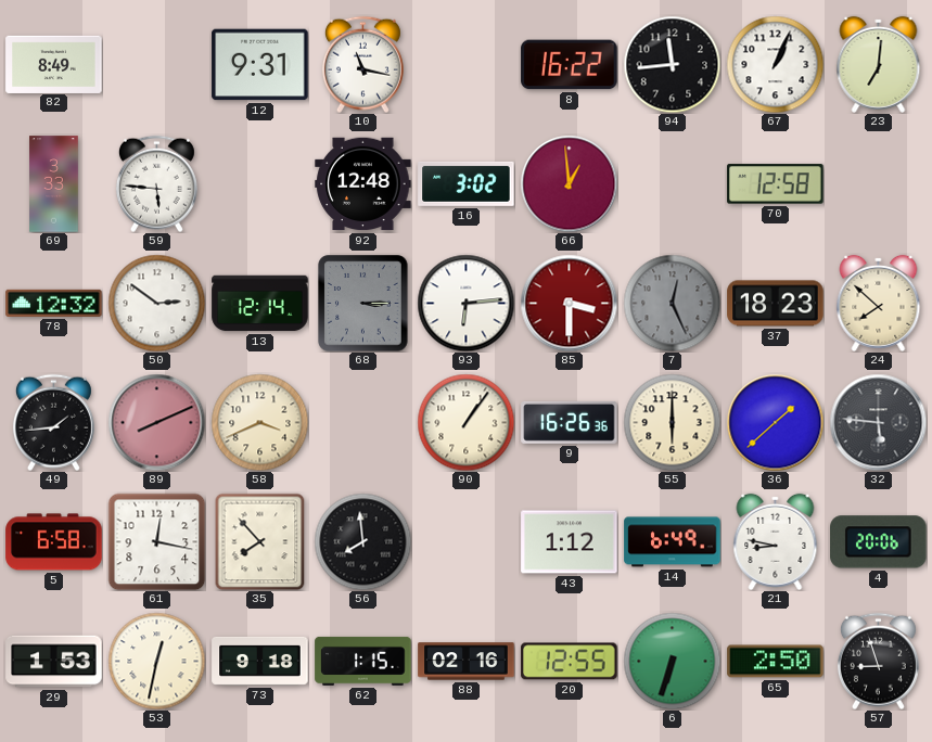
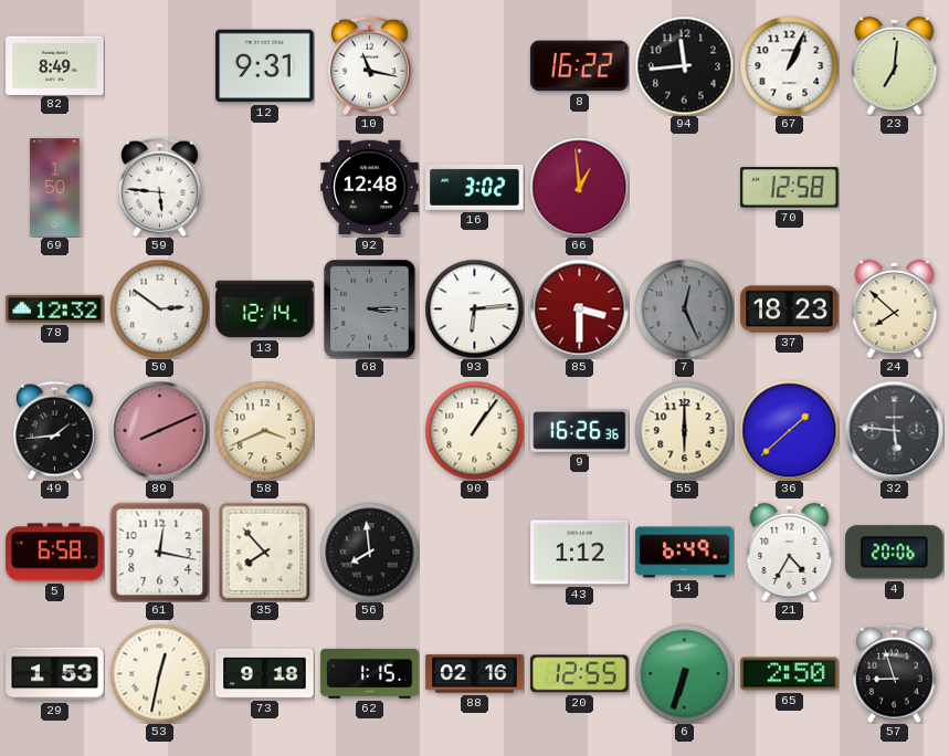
69: 3:33 -> 1:50
21: 8:47 -> 4:35
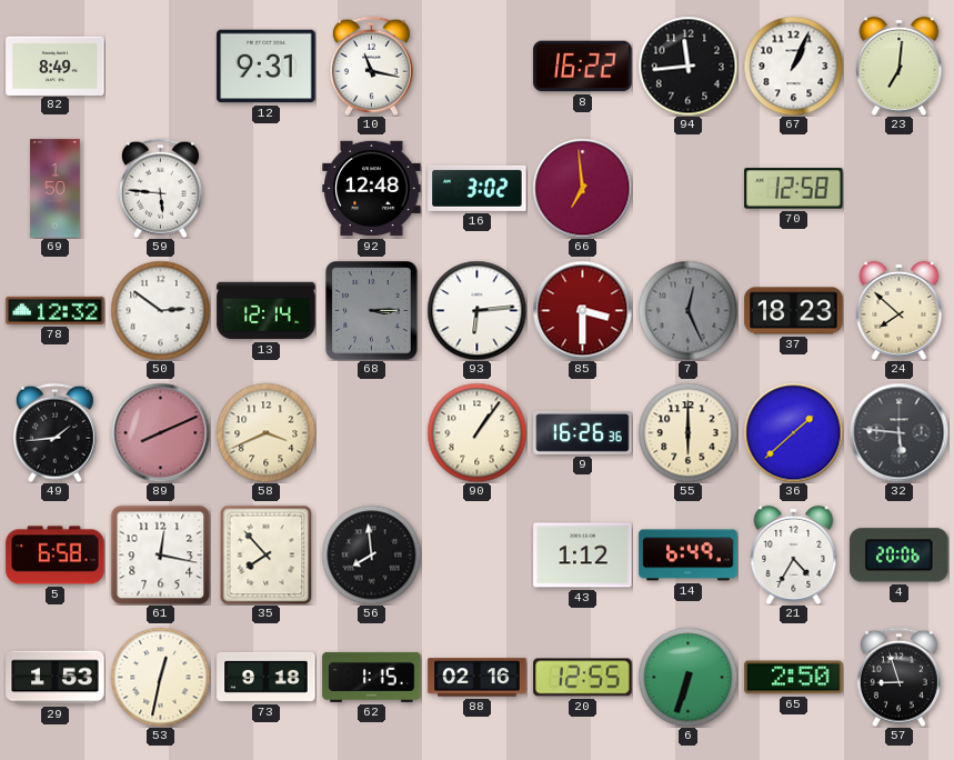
66: 12:59 -> 6:59
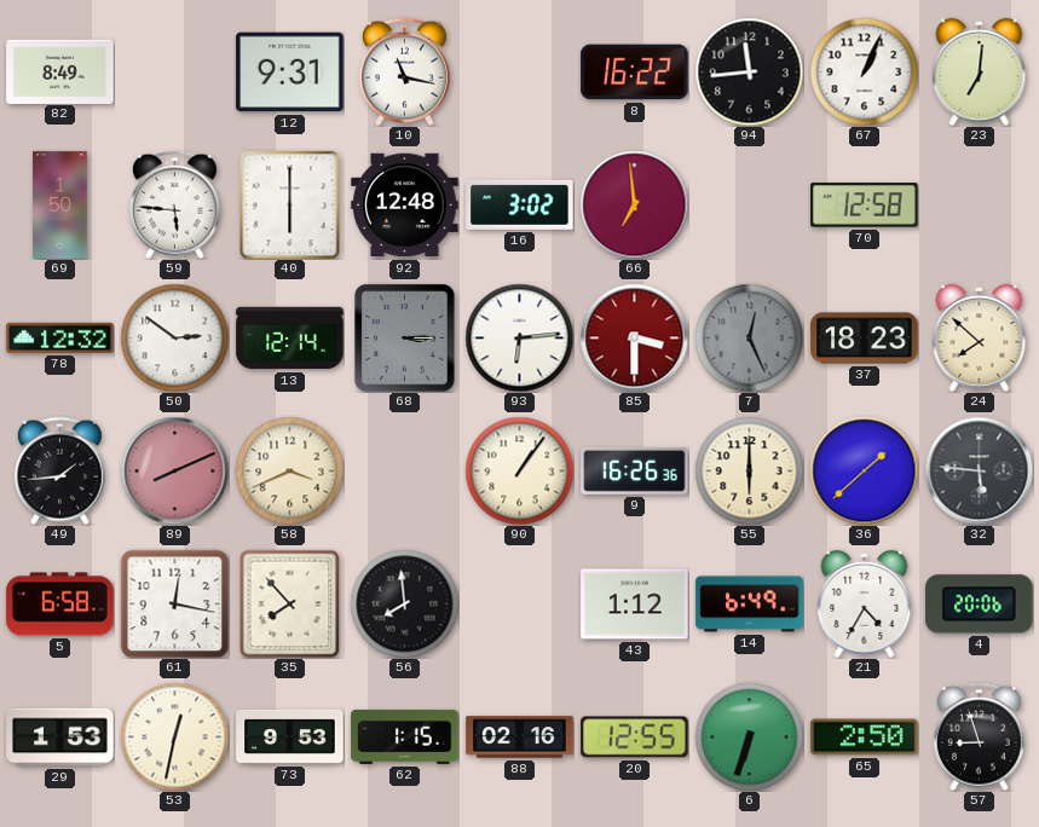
40: none -> 6:00
73: 9:18 -> 9:53
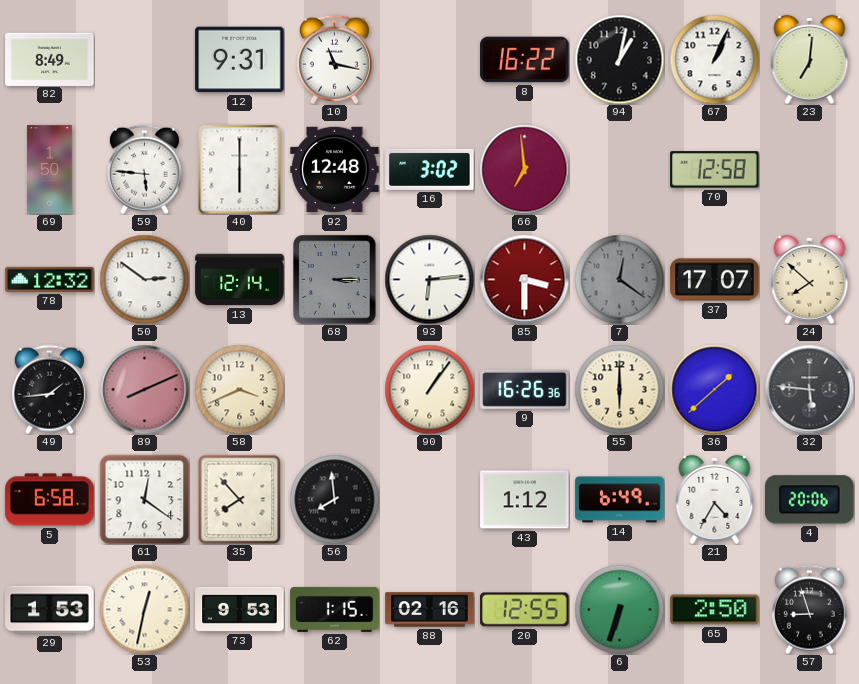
94: 11:44 -> 1:02
7: 12:26 -> 12:21
37: 18:23 -> 17:07
61: 12:17 -> 12:21
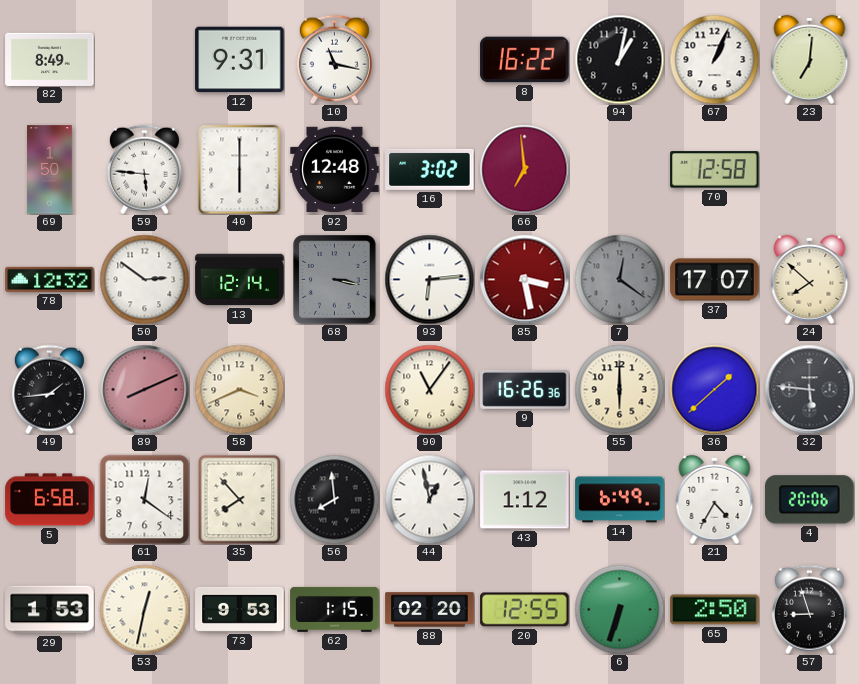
68: 3:15 -> 3:17
85: 3:30 -> 3:28
90: 1:06 -> 11:06
44: none -> 12:58
88: 02:16 -> 02:20
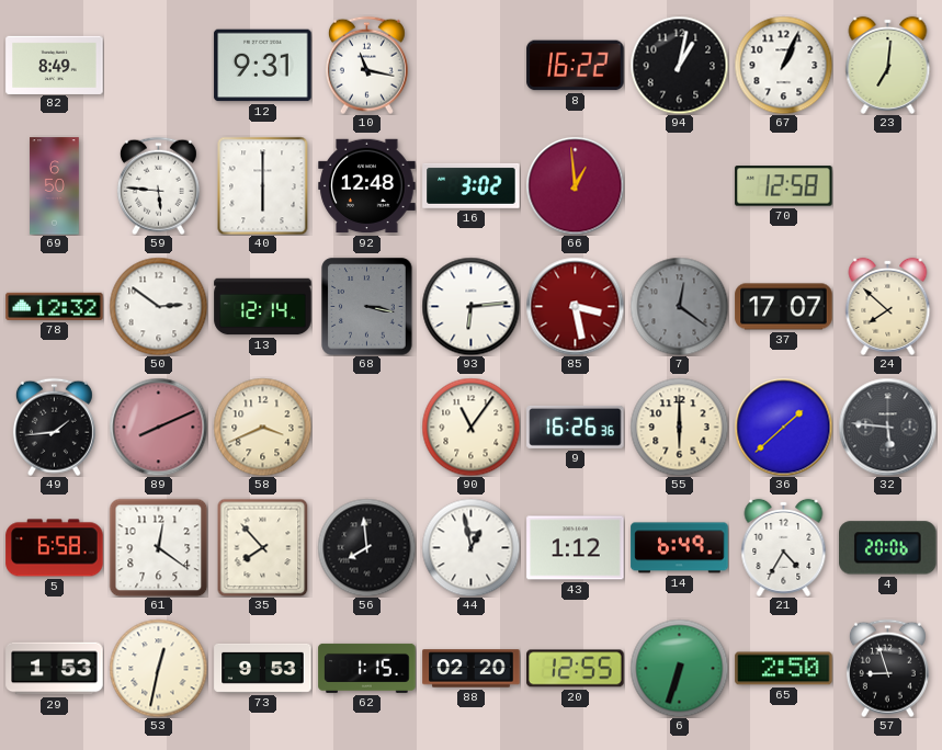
69: 1:50 -> 6:50
66: 6:59 -> 12:59
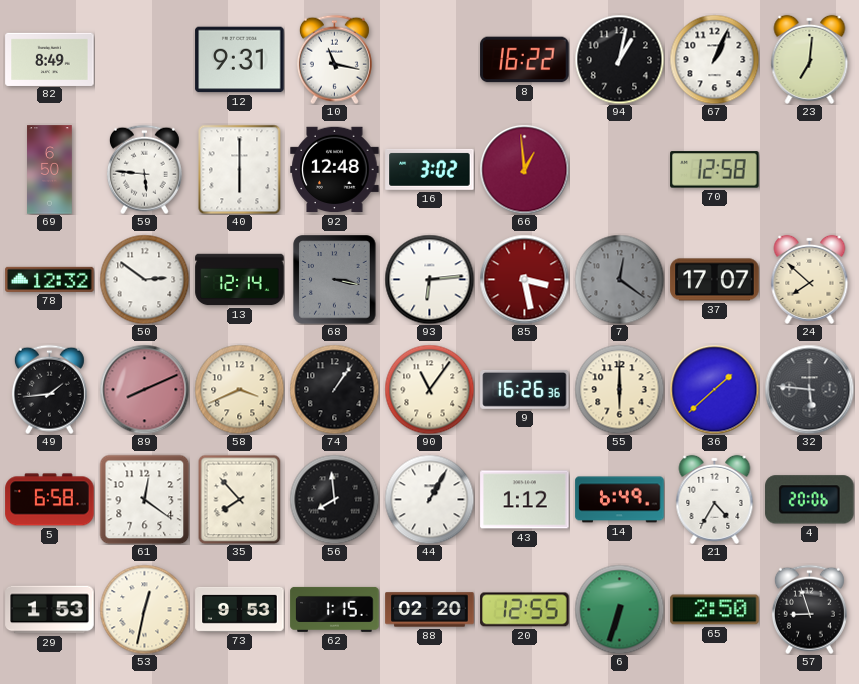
74: none -> 1:06
44: 12:58 -> 1:05
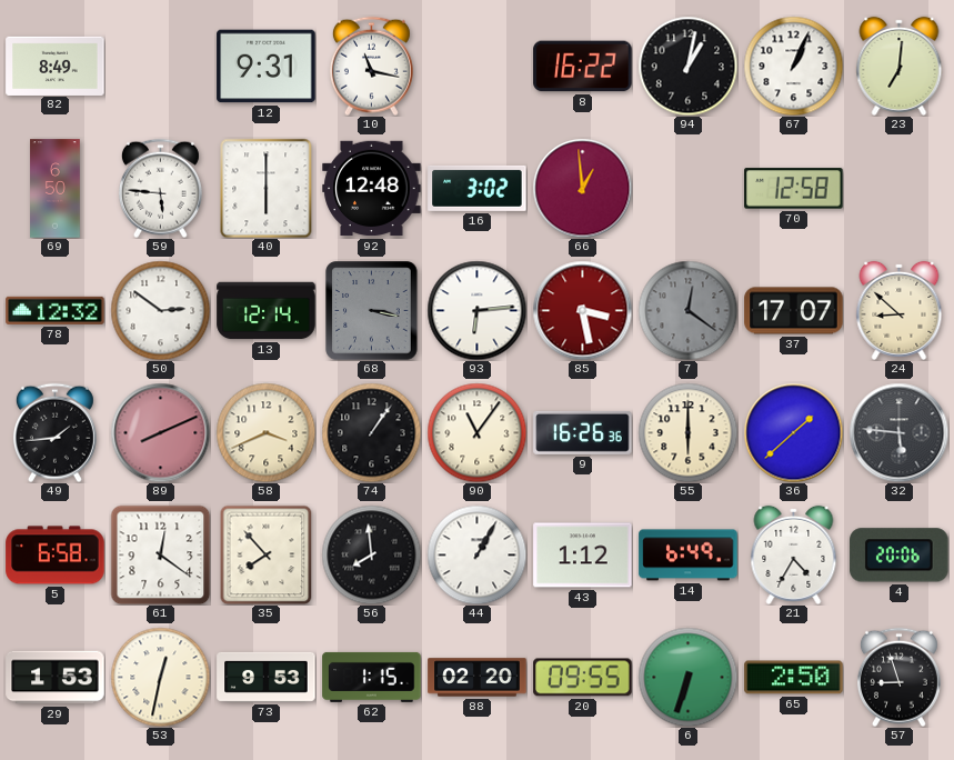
24: 7:52 -> 8:52
20: 12:55 -> 09:55
